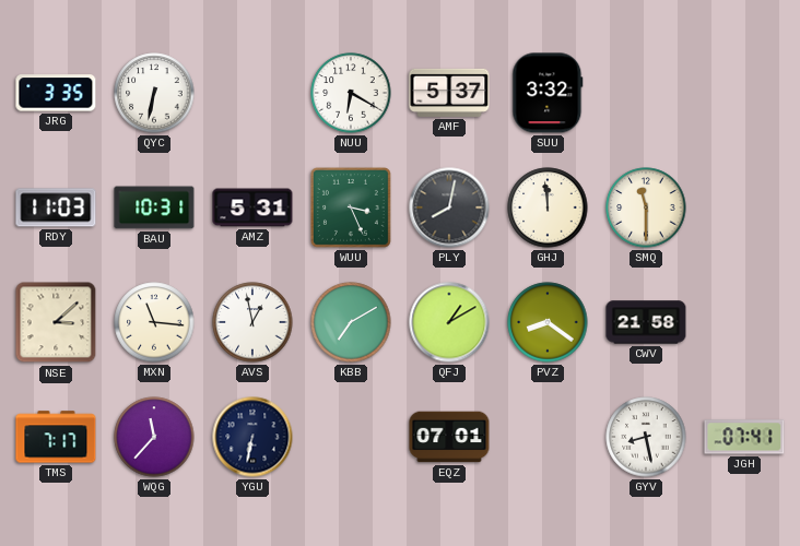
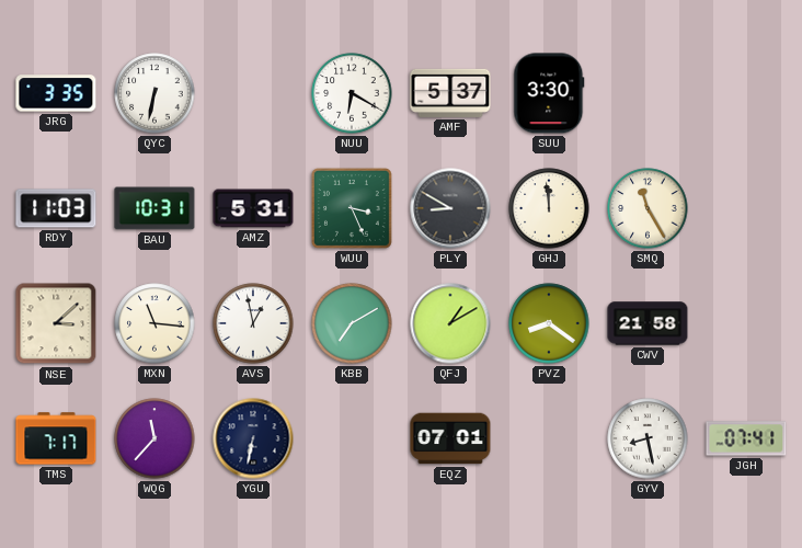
SUU: 3:32 -> 3:30
PLY: 8:02 -> 8:50
SMQ: 11:30 -> 11:25
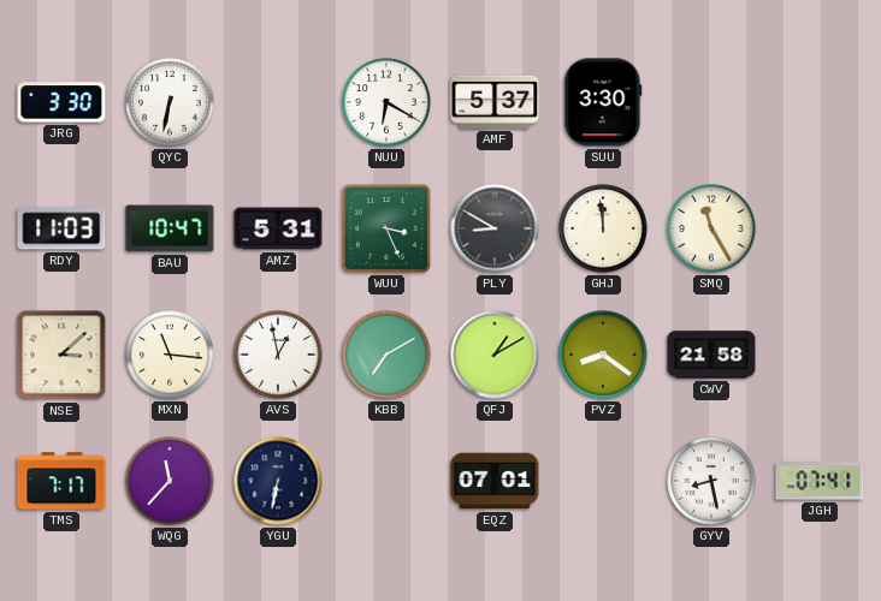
JRG: 3:35 -> 3:30
BAU: 10:31 -> 10:47
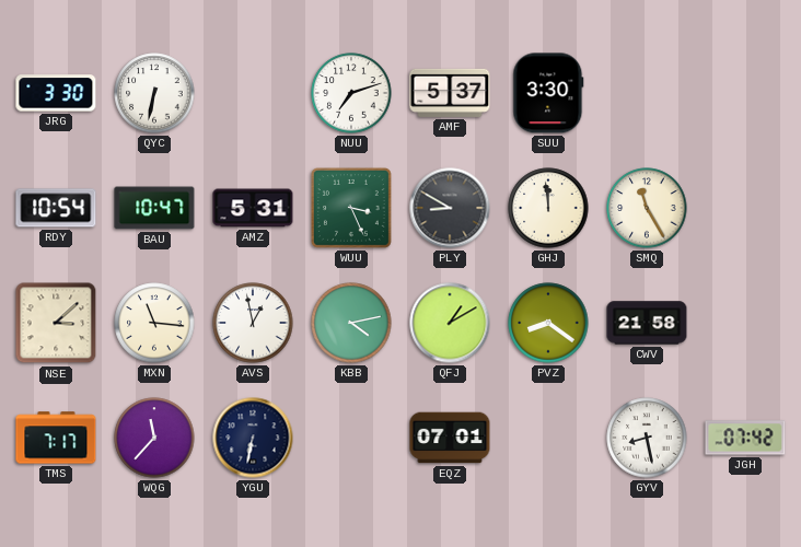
NUU: 6:20 -> 7:12
RDY: 11:03 -> 10:54
KBB: 7:10 -> 4:13
JGH: 07:41 -> 07:42
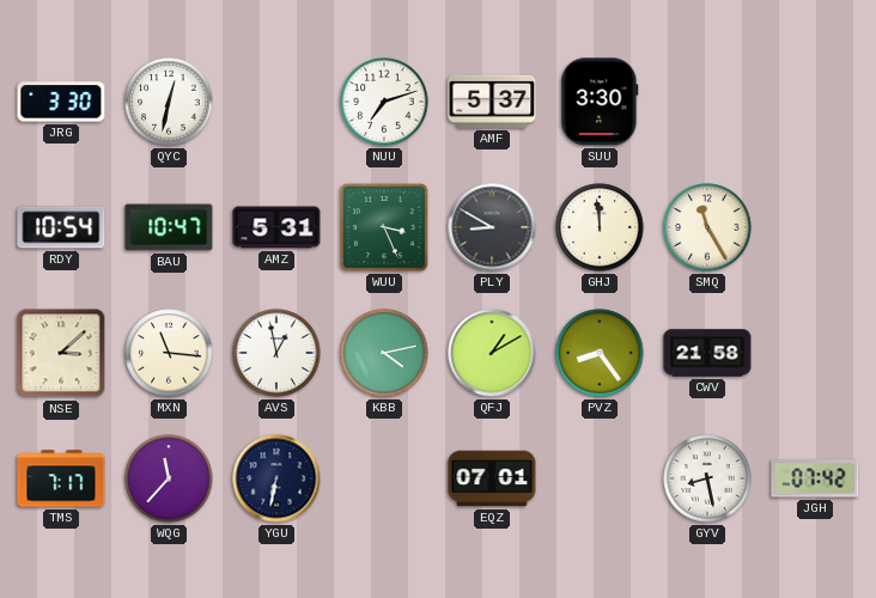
QYC: 6:32 -> 12:32
PVZ: 8:21 -> 8:24
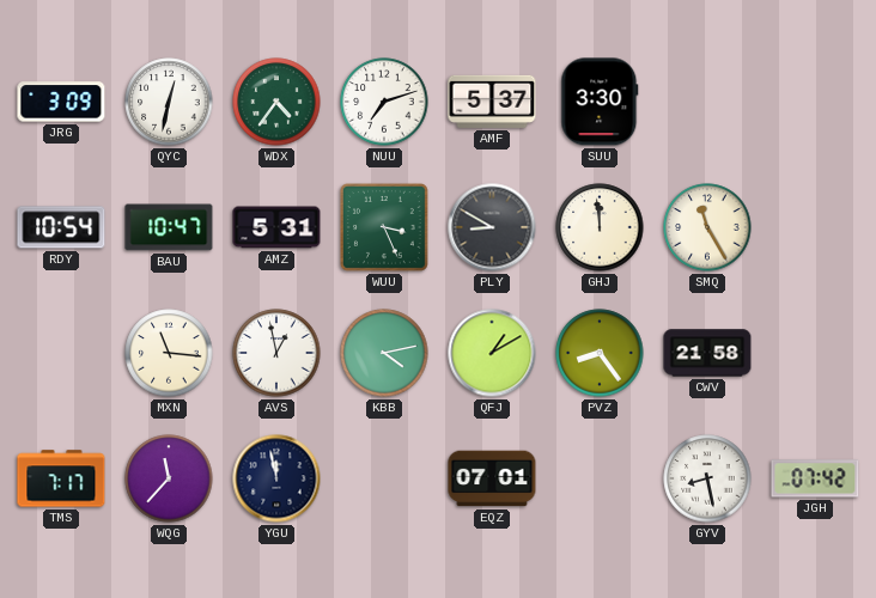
JRG: 3:30 -> 3:09
WDX: none -> 4:36
NSE: 3:08 -> none
YGU: 6:32 -> 11:58
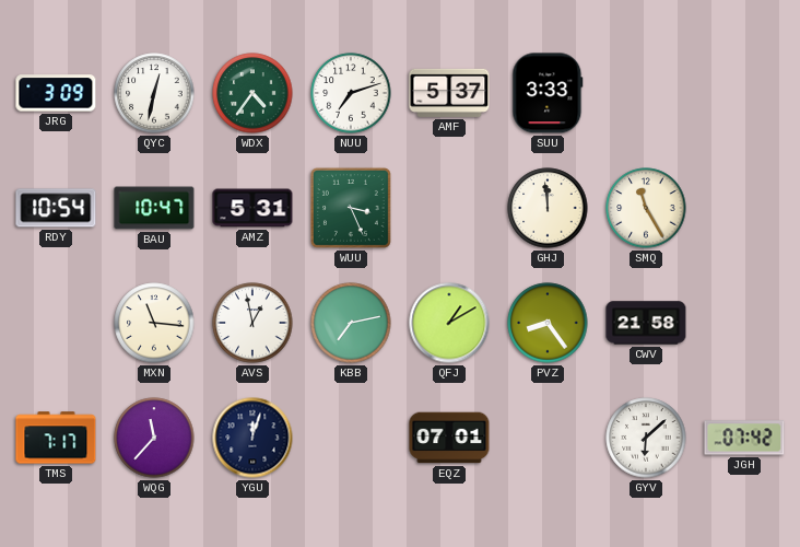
SUU: 3:30 -> 3:33
PLY: 8:50 -> none
KBB: 4:13 -> 7:13
YGU: 11:58 -> 12:03
GYV: 8:28 -> 6:08
